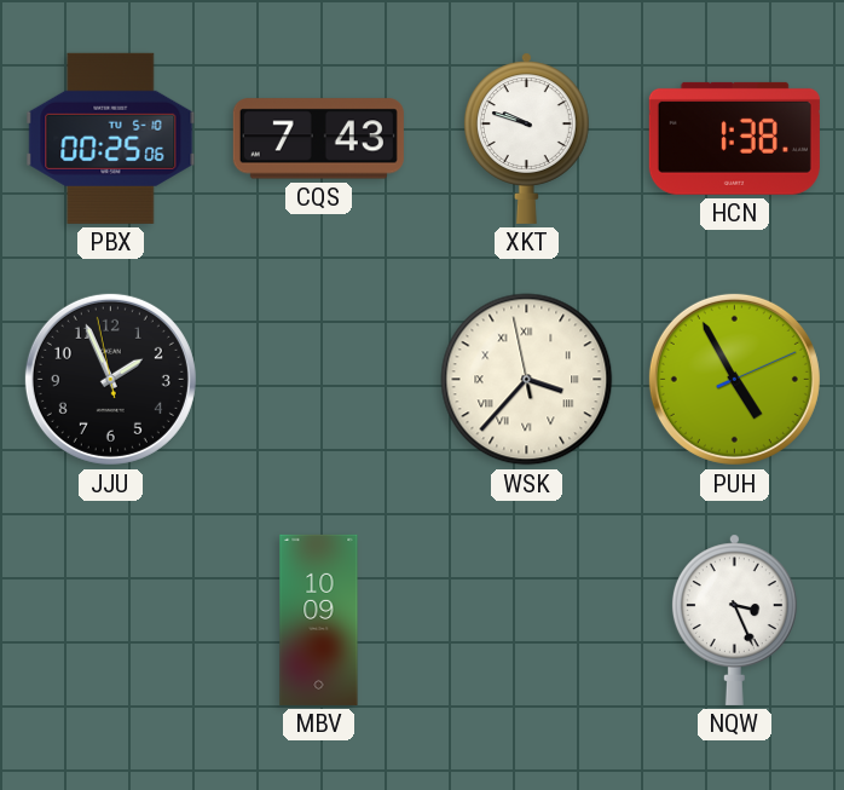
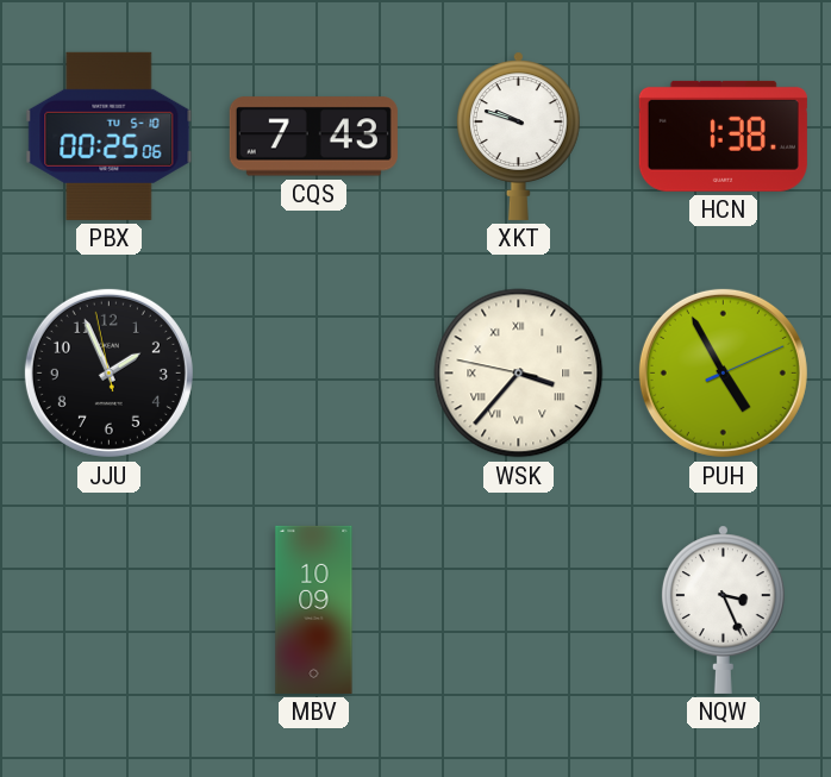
WSK: 3:36:58 -> 3:36:47
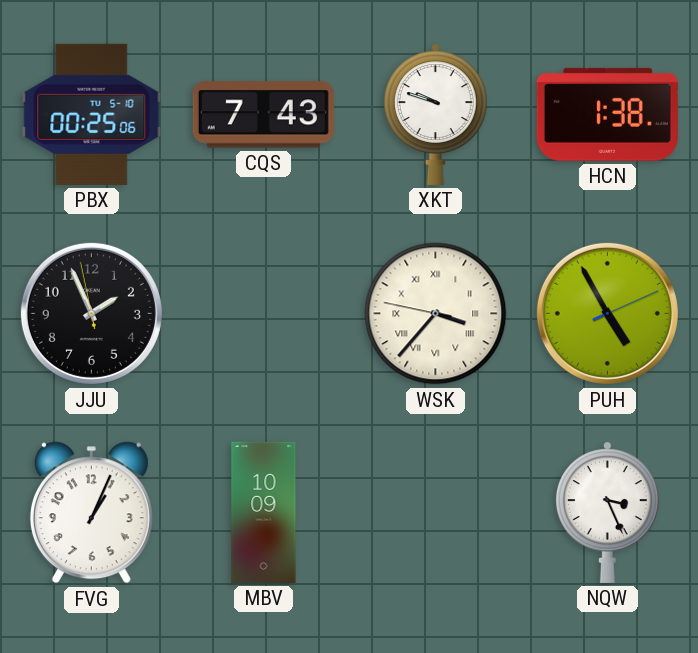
FVG: none -> 1:04
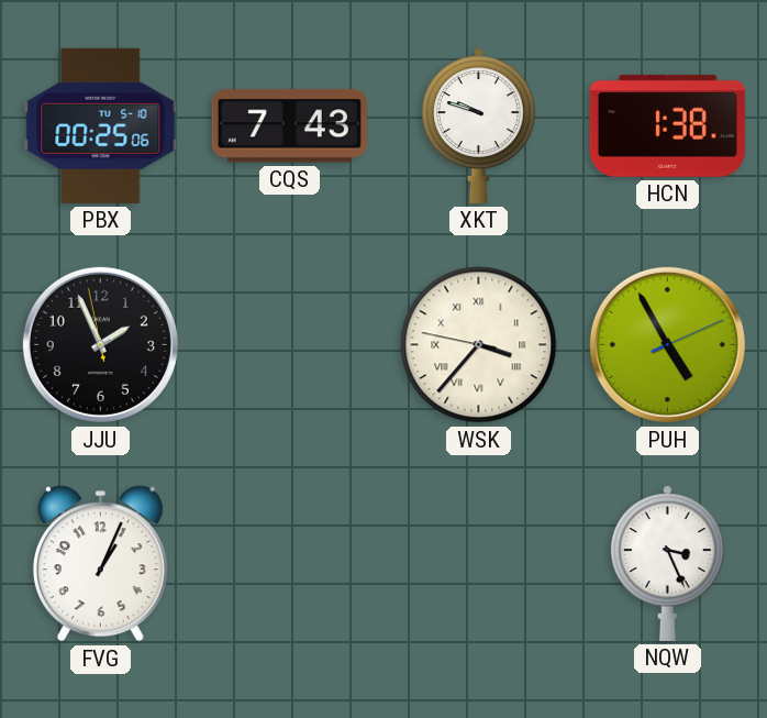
MBV: 10:09 -> none
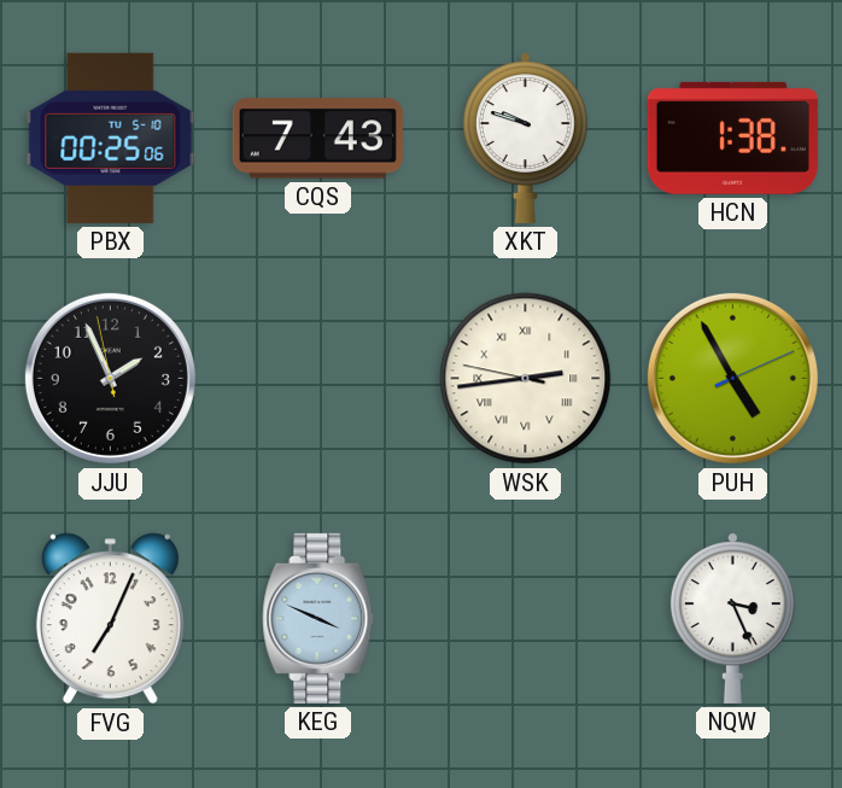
WSK: 3:36 -> 2:43
FVG: 1:04 -> 7:04
KEG: none -> 3:49
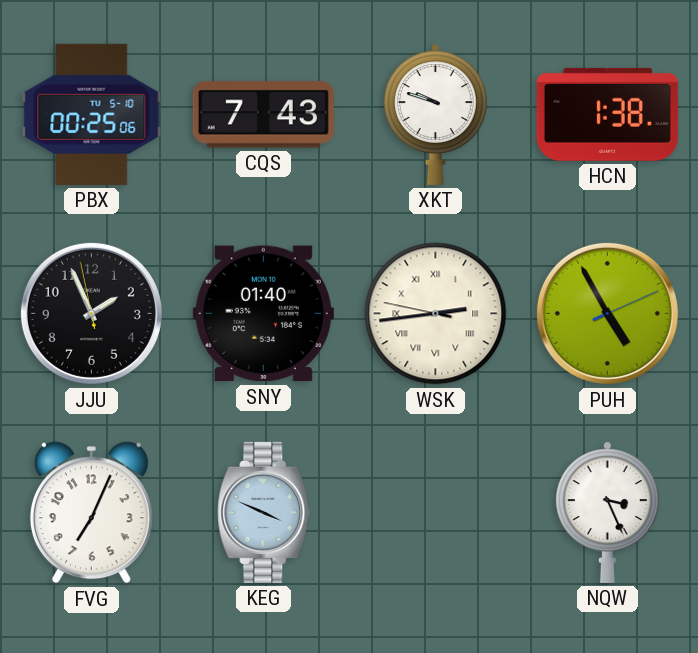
SNY: none -> 01:40
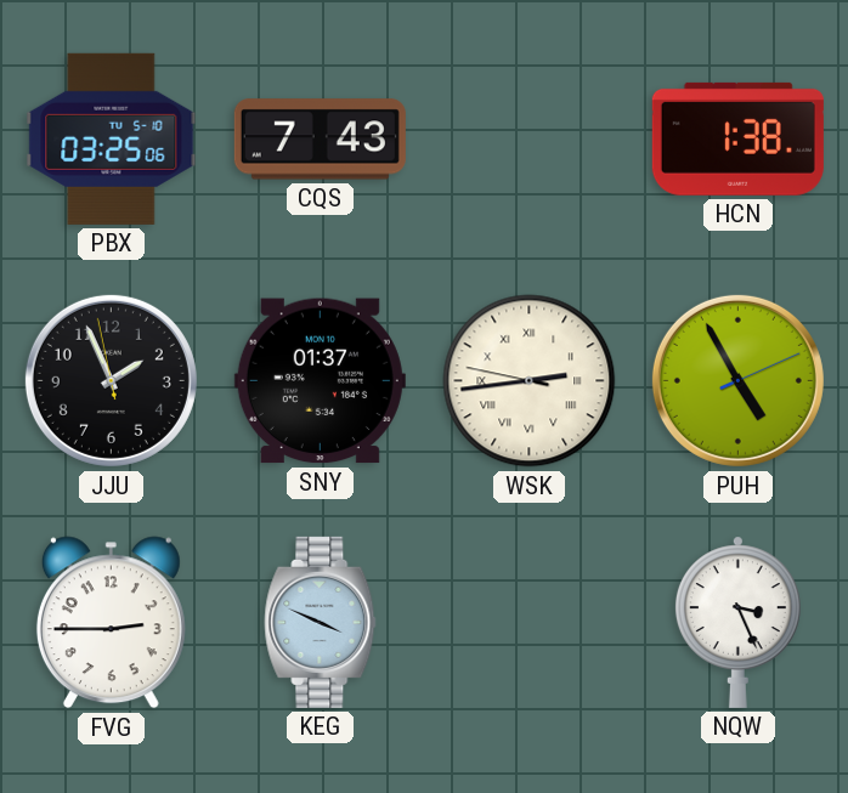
PBX: 00:25 -> 03:25
XKT: 9:48 -> none
SNY: 01:40 -> 01:37
FVG: 7:04 -> 2:45
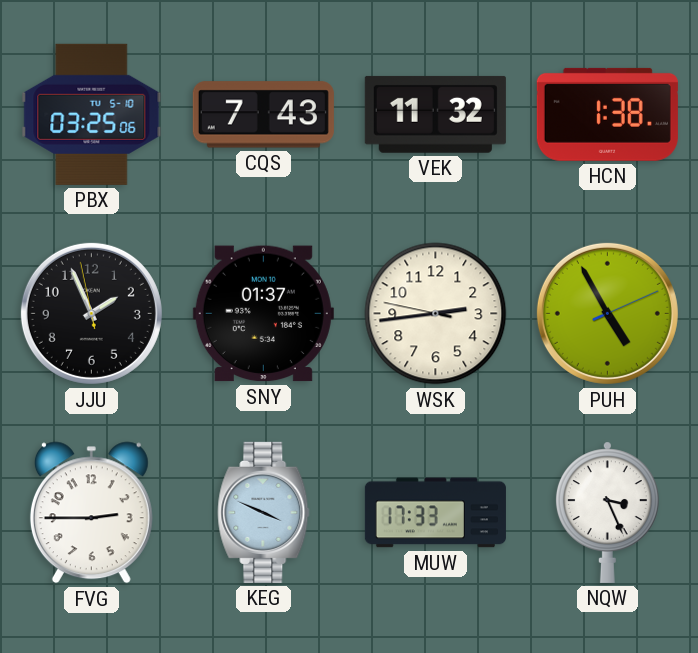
VEK: none -> 11:32
WSK numerals: Roman -> Arabic
MUW: none -> 17:33
